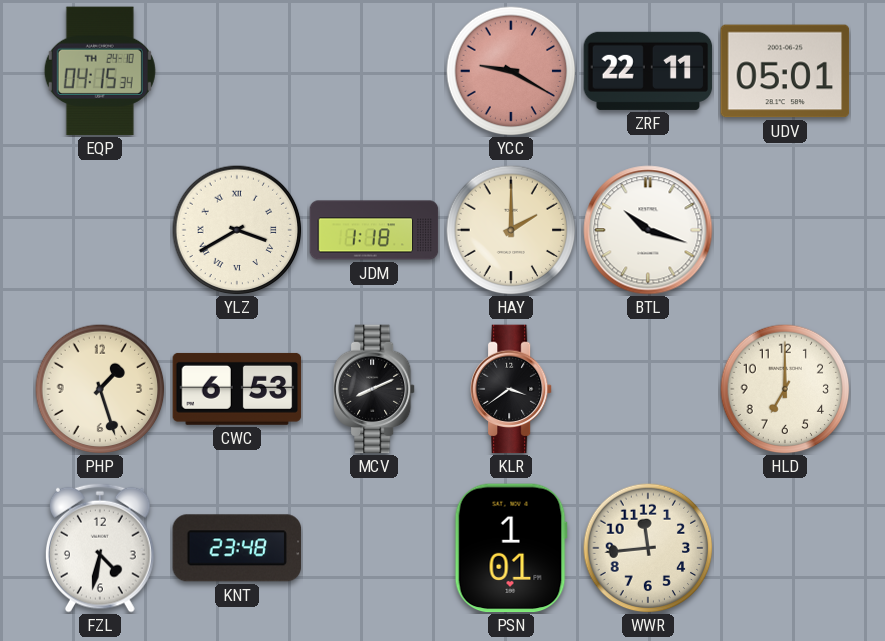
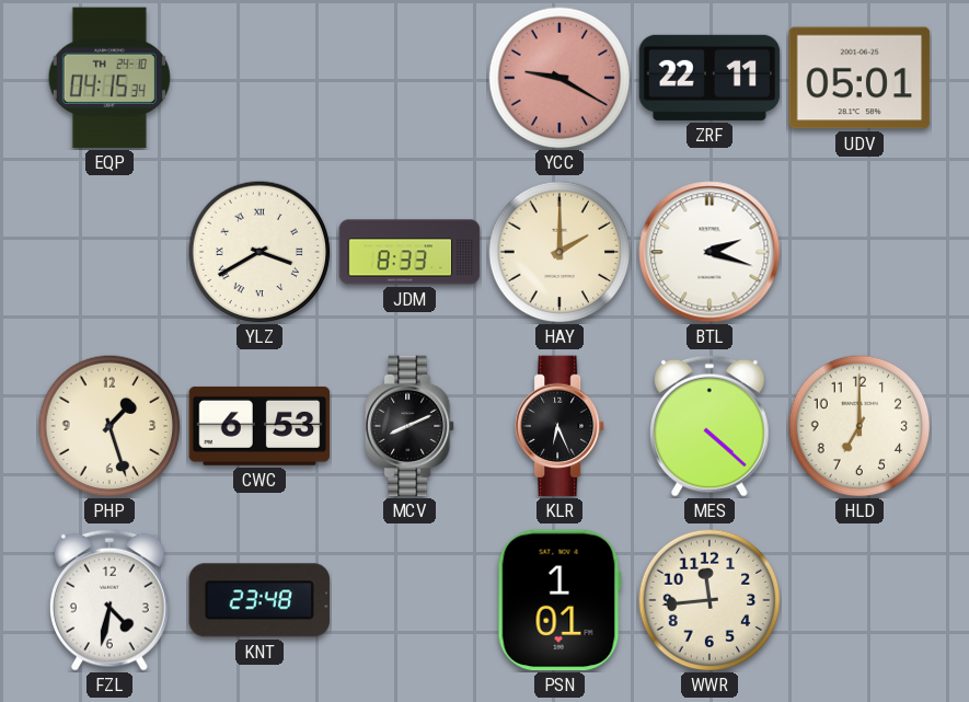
JDM: 1:18 -> 8:33
BTL: 10:18 -> 2:18
KLR: 3:39 -> 6:26
MES: none -> 4:22
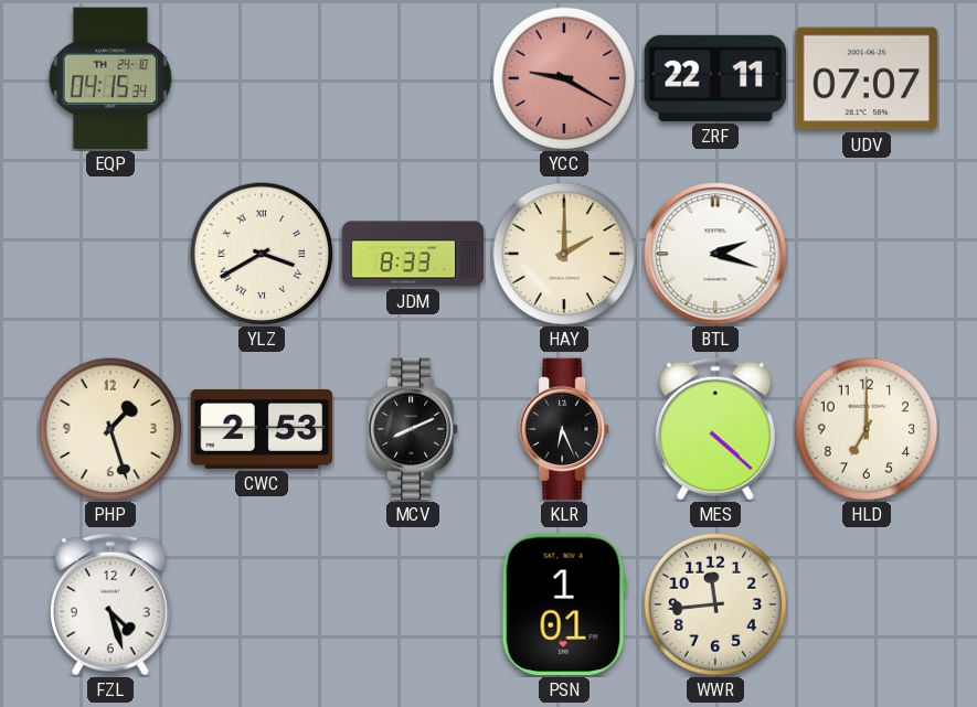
UDV: 05:01 -> 07:07
CWC: 6:53 -> 2:53
FZL: 4:32 -> 4:27
KNT: 23:48 -> none
